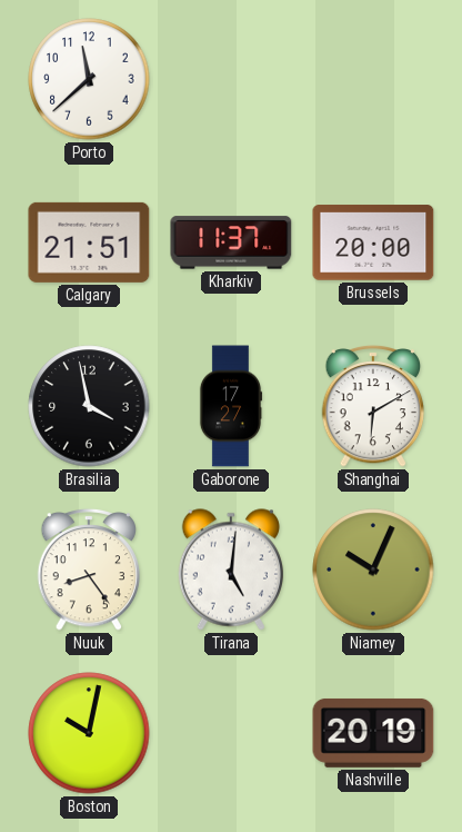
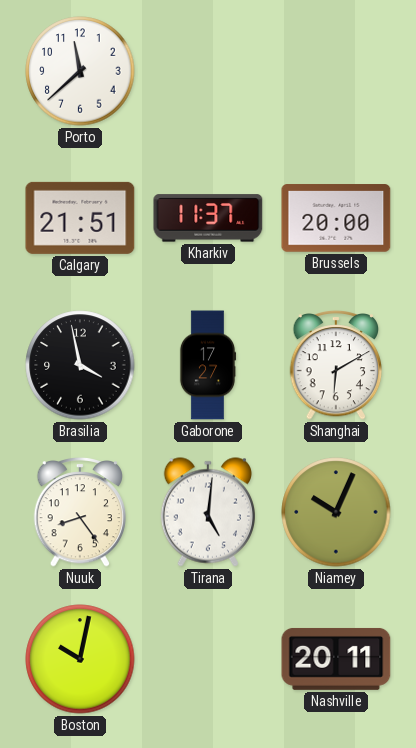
Nashville: 20:19 -> 20:11
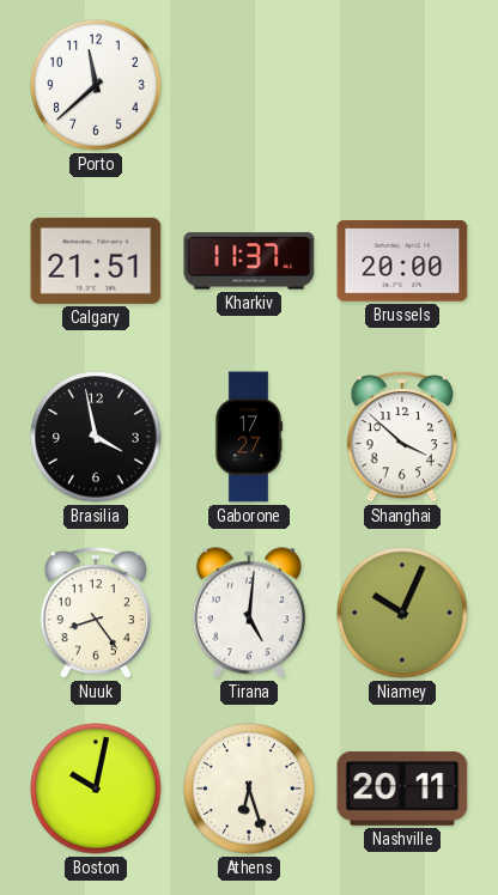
Shanghai: 6:10 -> 3:52
Athens: none -> 6:27
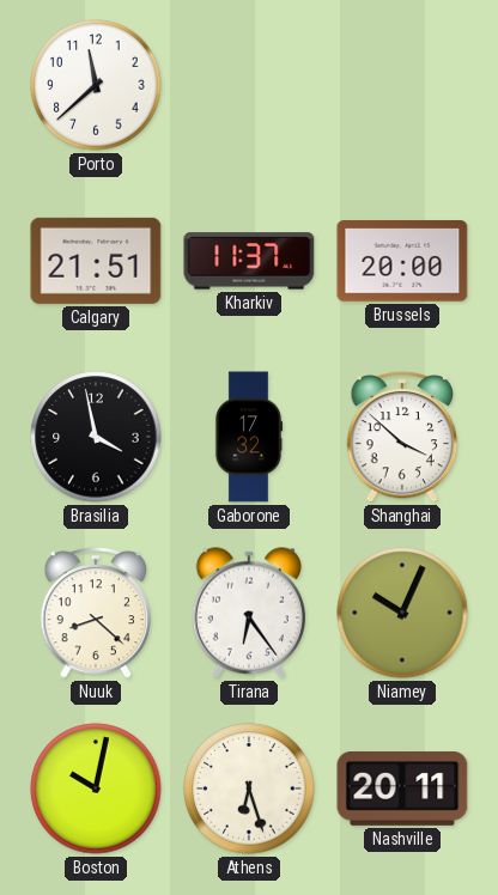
Gaborone: 17:27 -> 17:32
Nuuk: 8:24 -> 8:22
Tirana: 5:01 -> 6:24
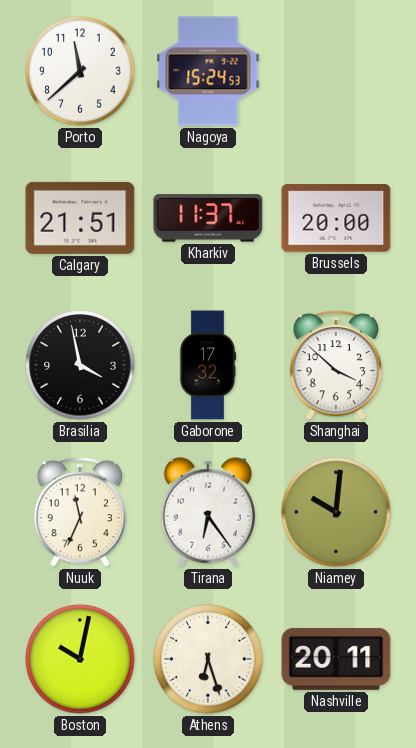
Nagoya: none -> 15:24
Nuuk: 8:22 -> 11:34
Niamey: 10:04 -> 10:01
